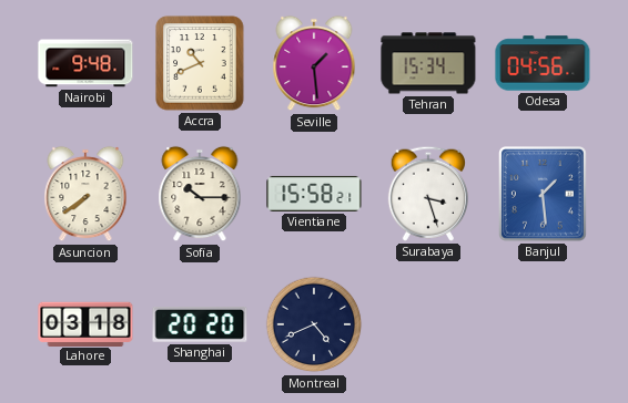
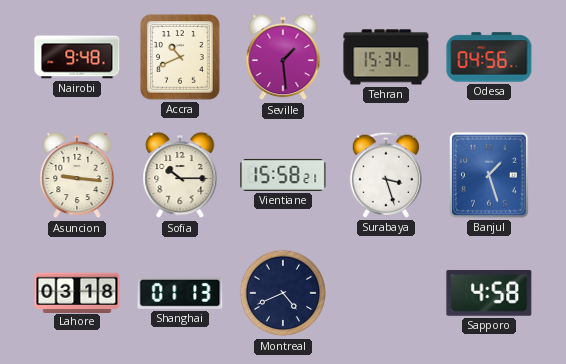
Asuncion: 7:39 -> 9:16
Banjul: 1:29 -> 1:27
Shanghai: 20:20 -> 01:13
Sapporo: none -> 4:58
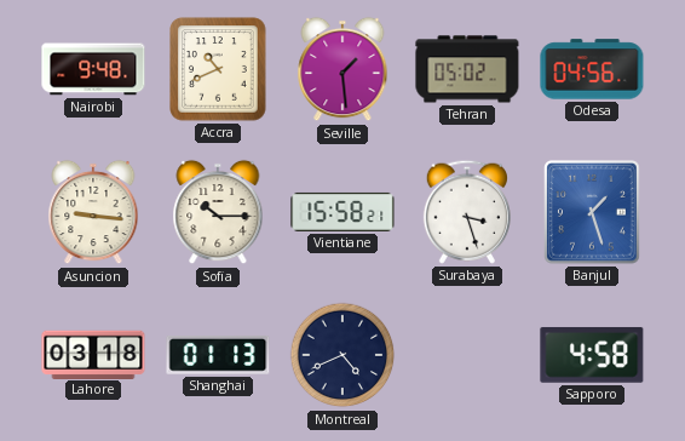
Tehran: 15:34 -> 05:02
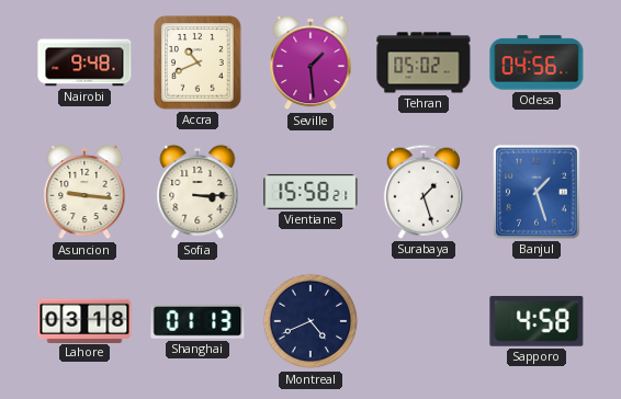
Sofia: 10:15 -> 3:15
Surabaya: 3:27 -> 1:27
